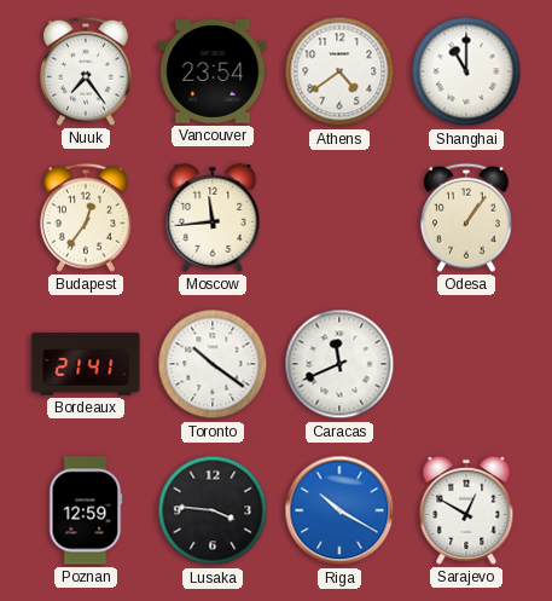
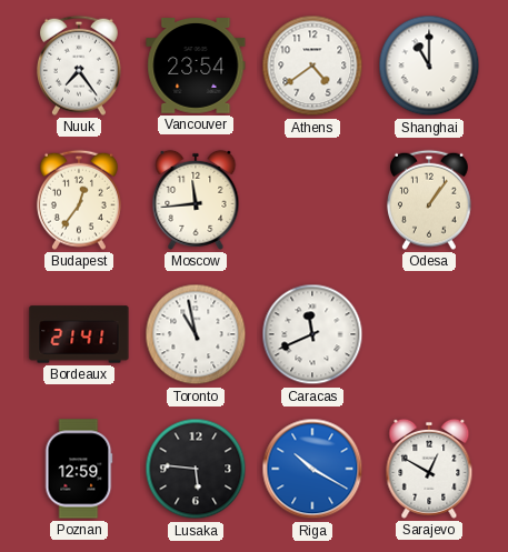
Toronto: 10:21 -> 10:58
Lusaka: 3:46 -> 5:46
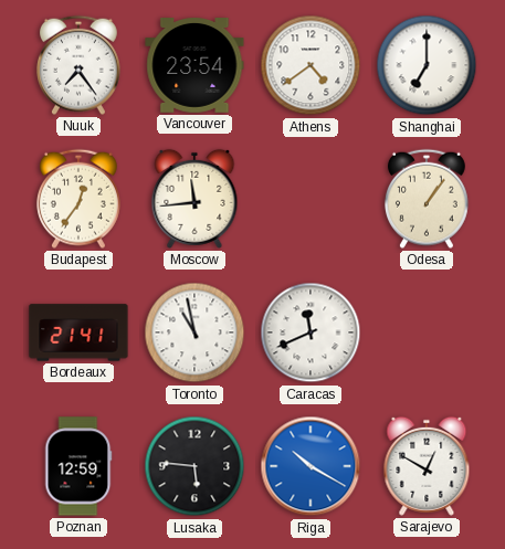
Shanghai: 11:00 -> 7:00
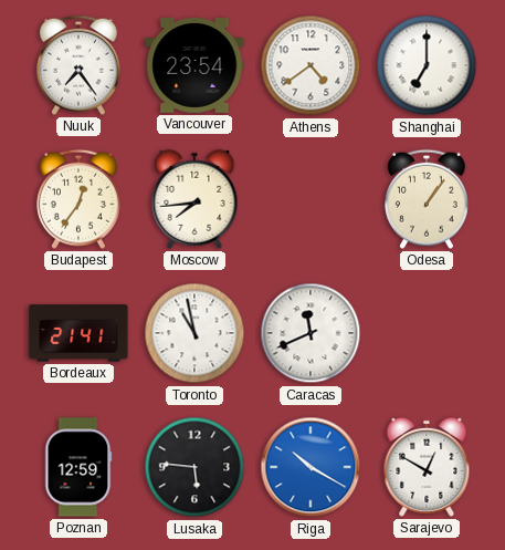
Moscow: 11:44 -> 7:44
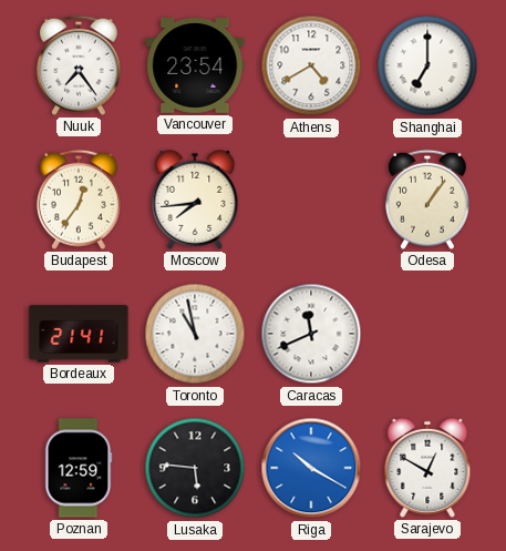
Athens: 4:39 -> 4:40
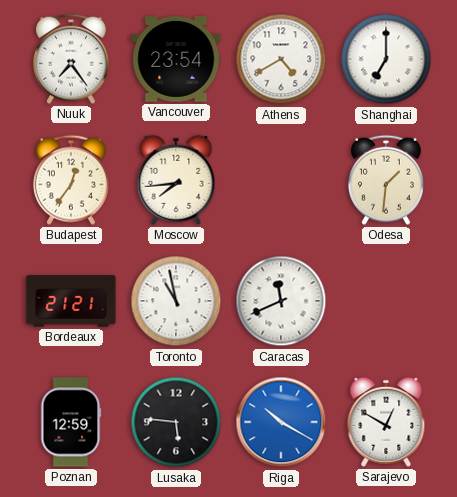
Odesa: 1:06 -> 1:31
Bordeaux: 21:41 -> 21:21
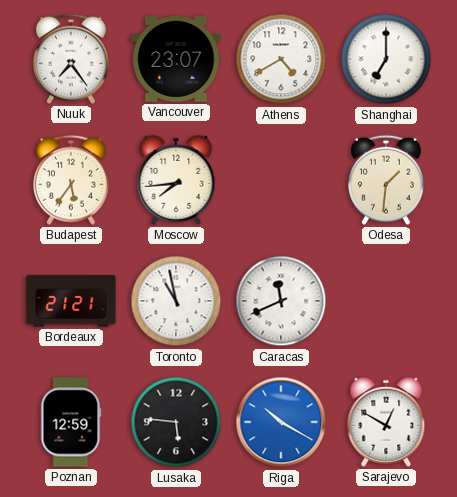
Vancouver: 23:54 -> 23:07
Budapest: 12:36 -> 5:36
